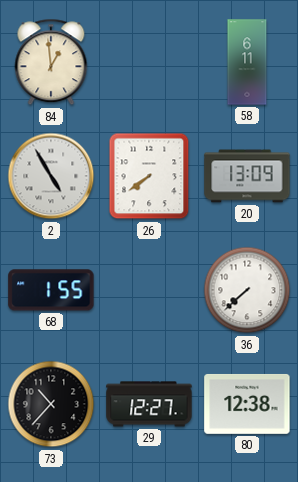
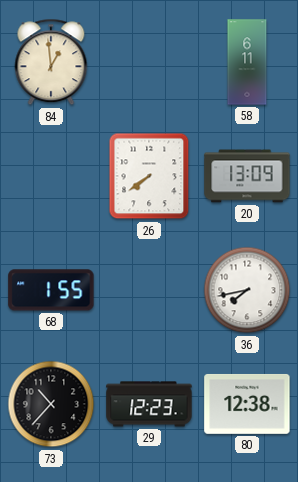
2: 4:55 -> none
36: 7:38 -> 7:43
29: 12:27 -> 12:23
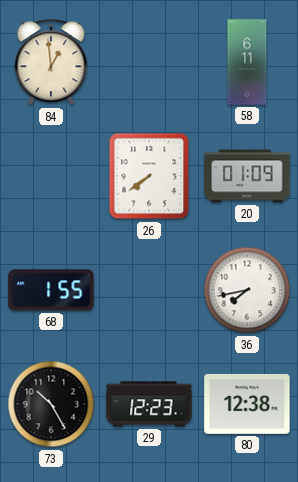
20: 13:09 -> 01:09
73: 10:37 -> 10:25
